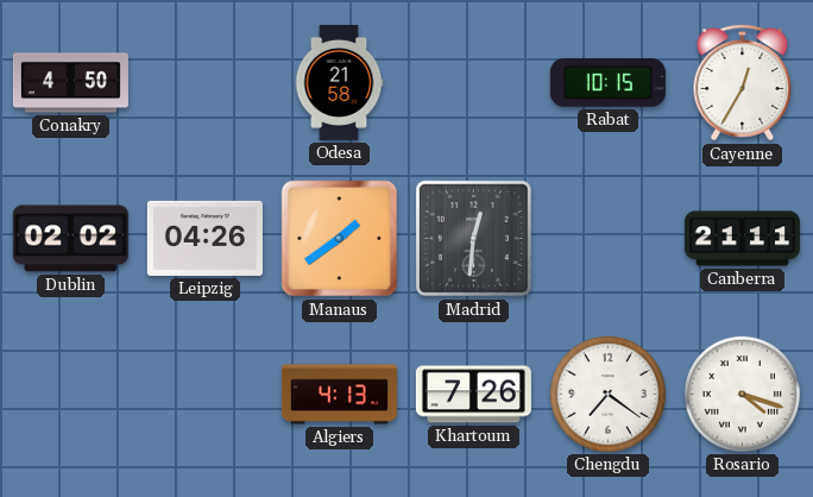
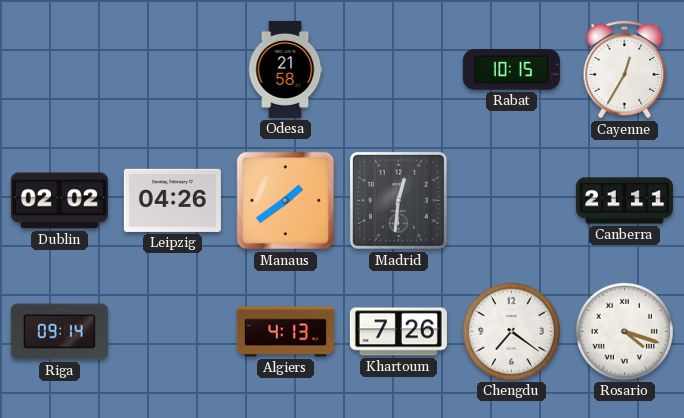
Conakry: 4:50 -> none
Riga: none -> 09:14
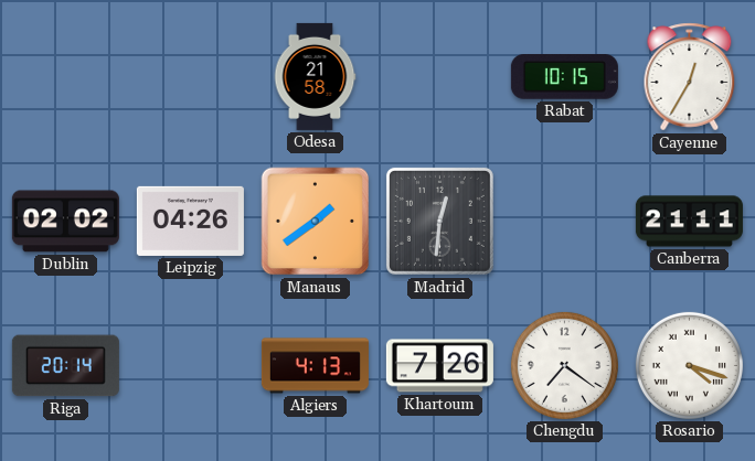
Riga: 09:14 -> 20:14
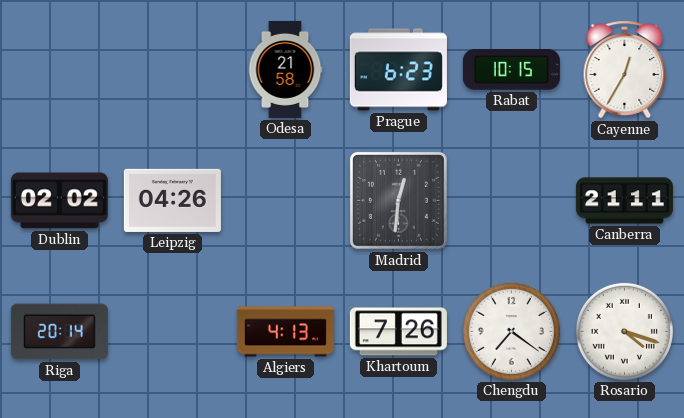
Prague: none -> 6:23
Manaus: 1:39 -> none
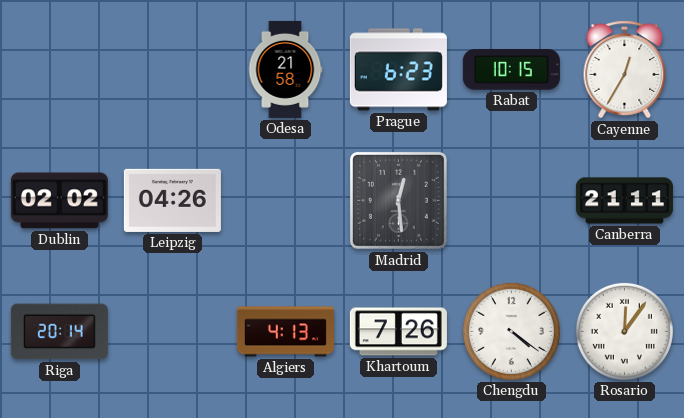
Madrid: 12:31 -> 12:29
Chengdu: 7:21 -> 4:21
Rosario: 4:18 -> 12:06
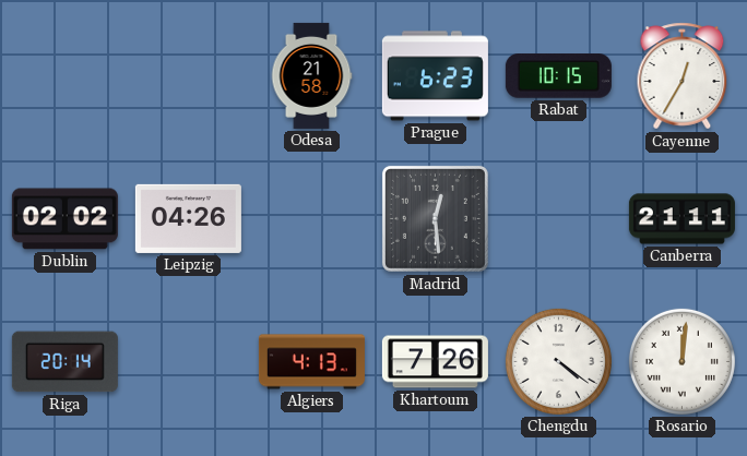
Rosario: 12:06 -> 12:01
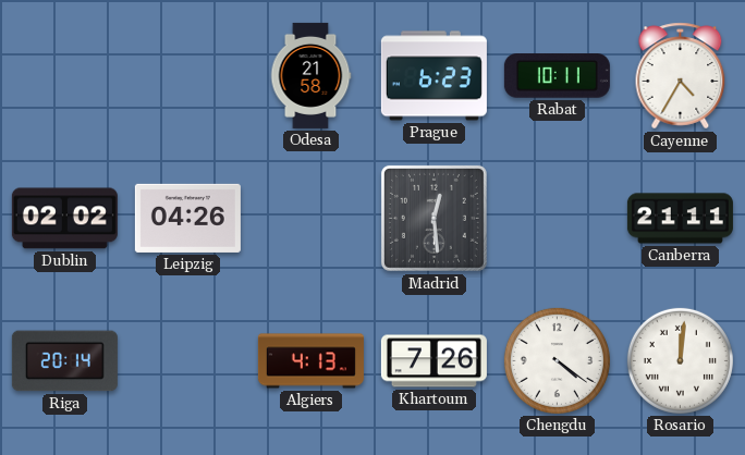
Rabat: 10:15 -> 10:11
Cayenne: 12:35 -> 4:35
